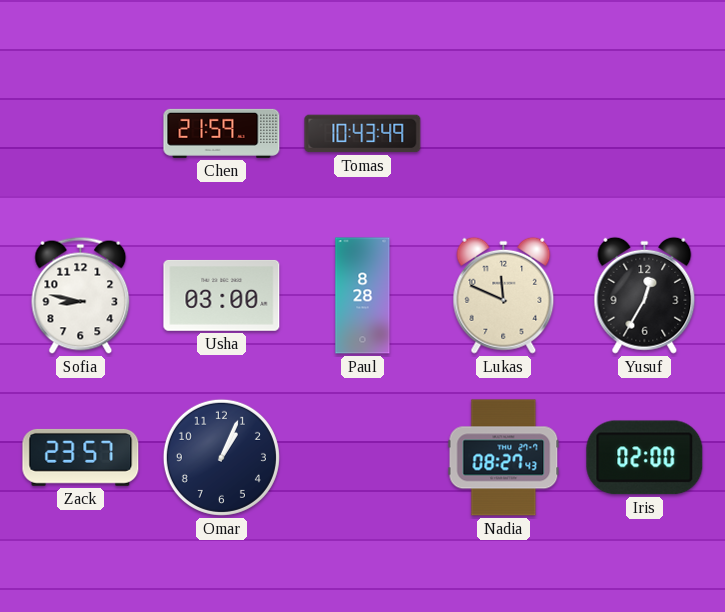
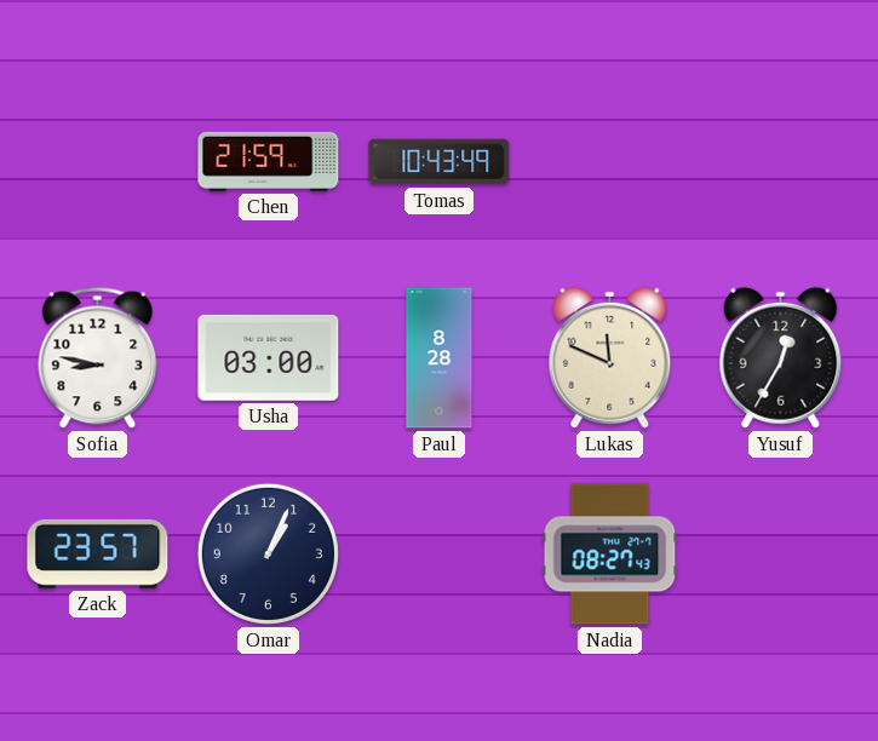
Iris: 02:00 -> none
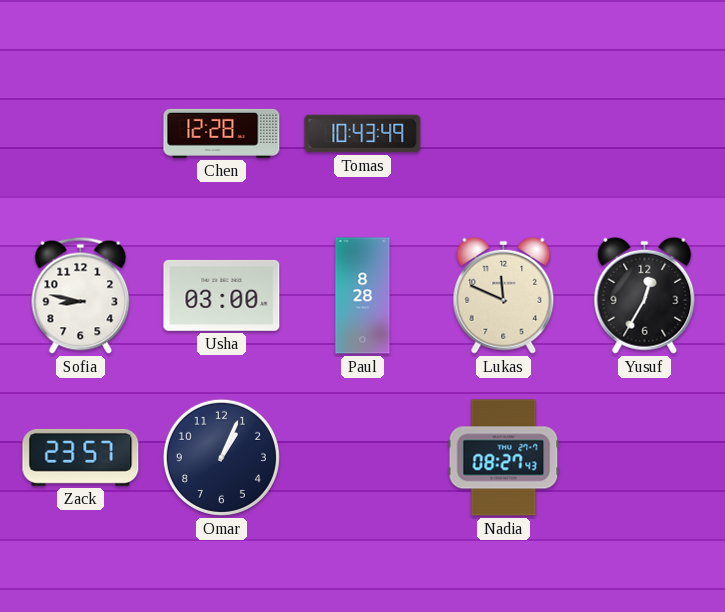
Chen: 21:59 -> 12:28
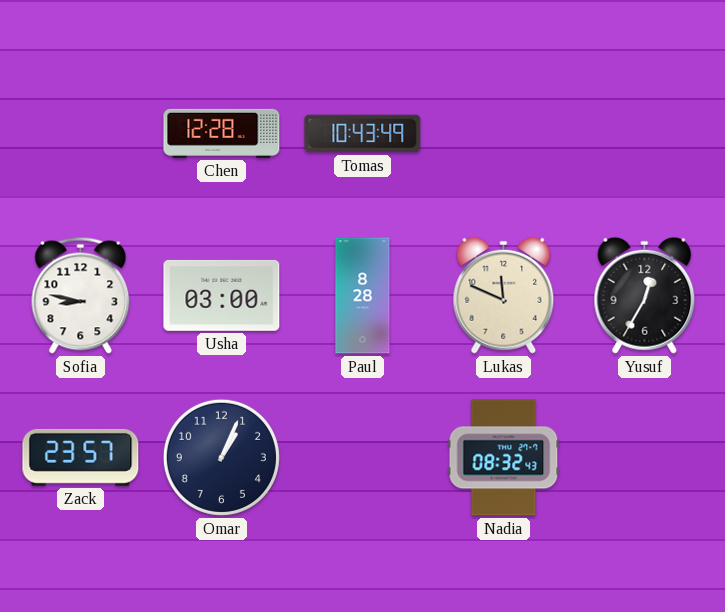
Nadia: 08:27 -> 08:32
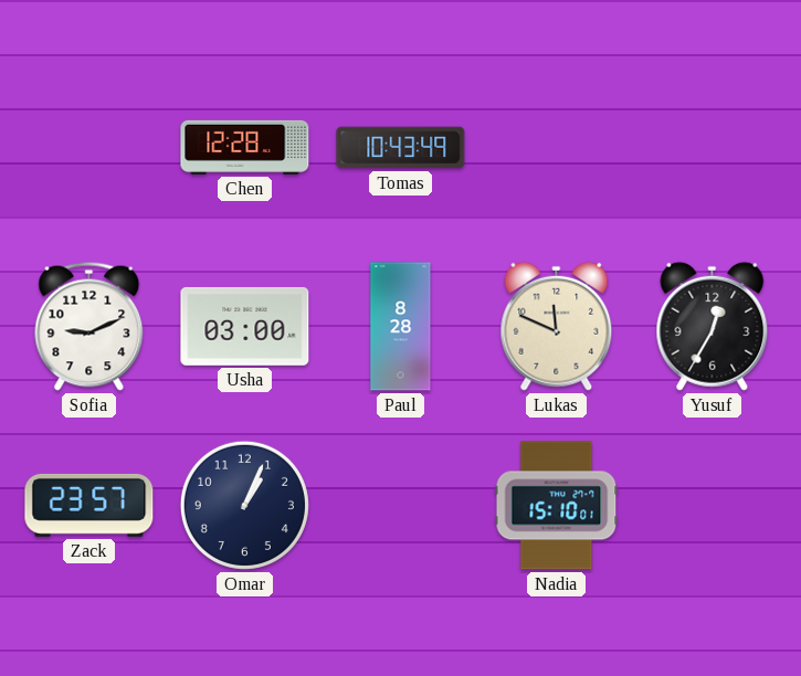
Sofia: 8:47 -> 9:11
Nadia: 08:32 -> 15:10
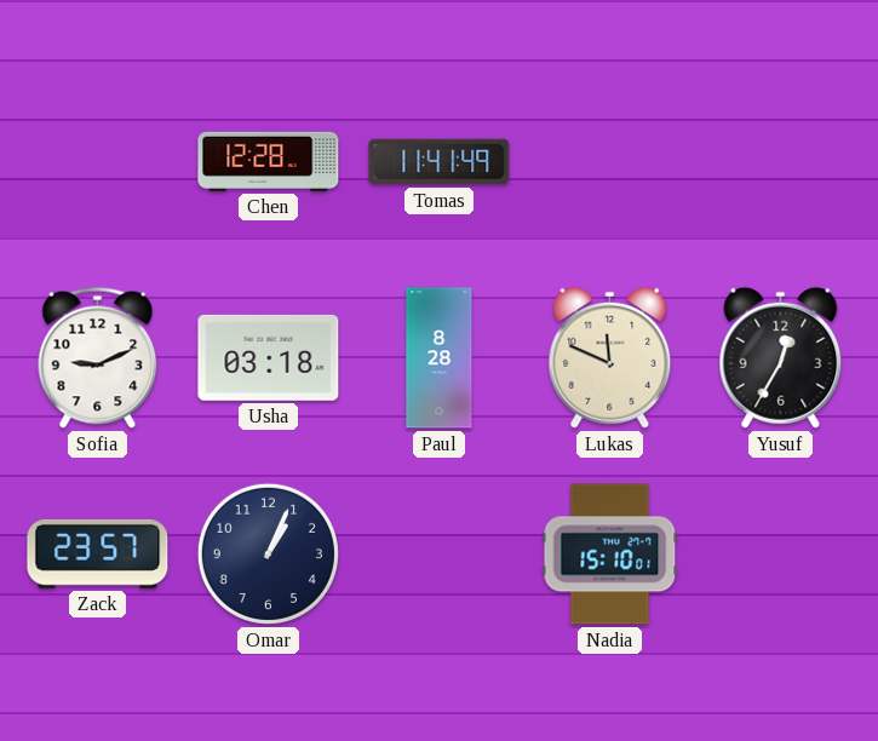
Tomas: 10:43 -> 11:41
Usha: 03:00 -> 03:18
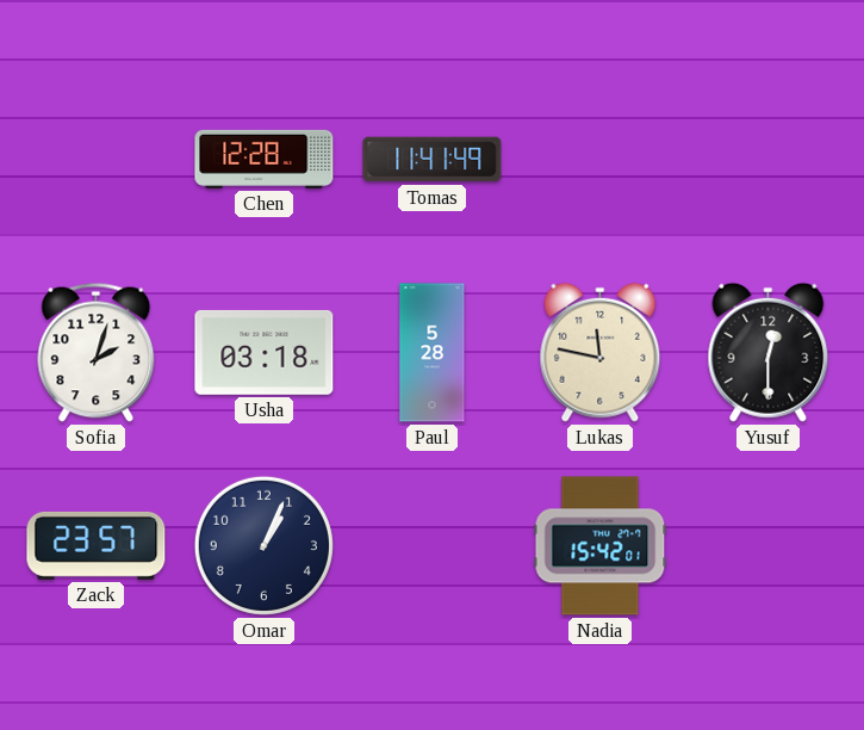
Sofia: 9:11 -> 2:03
Paul: 8:28 -> 5:28
Lukas: 11:49 -> 11:47
Yusuf: 12:35 -> 12:30
Nadia: 15:10 -> 15:42
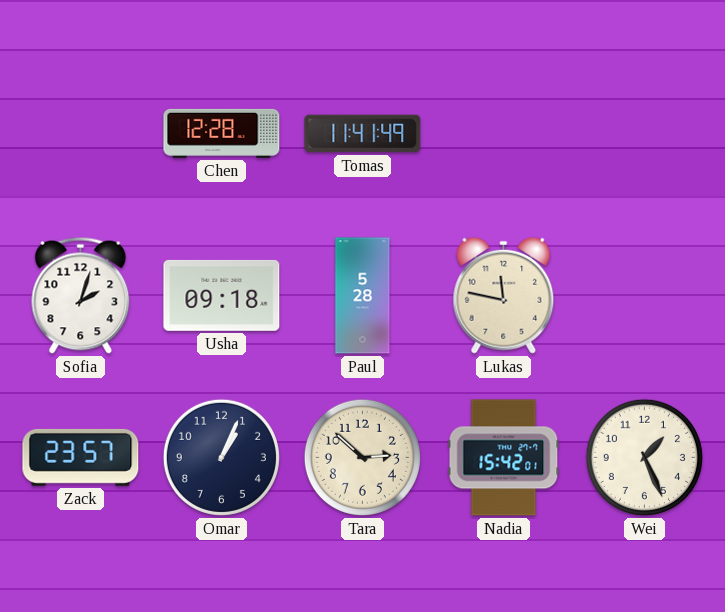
Usha: 03:18 -> 09:18
Yusuf: 12:30 -> none
Tara: none -> 2:52
Wei: none -> 1:26
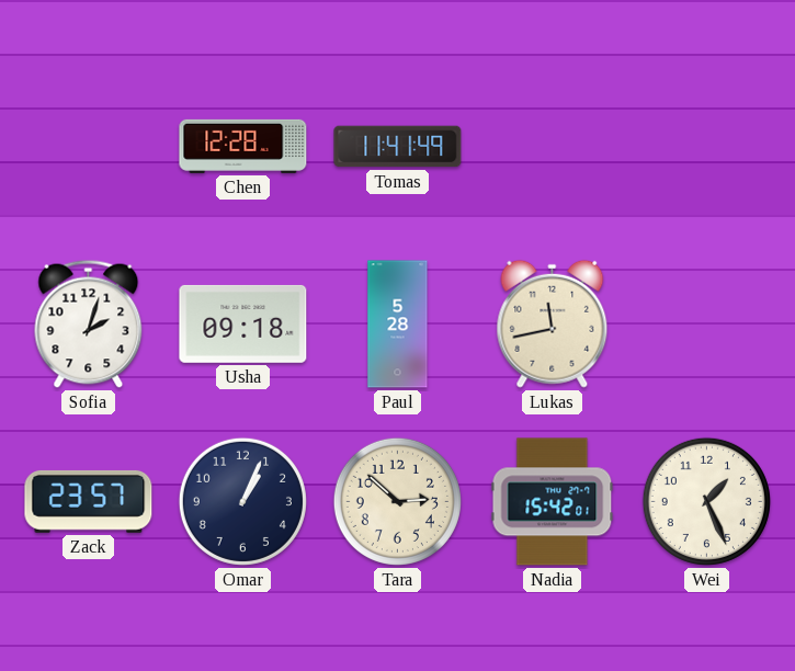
Lukas: 11:47 -> 11:43
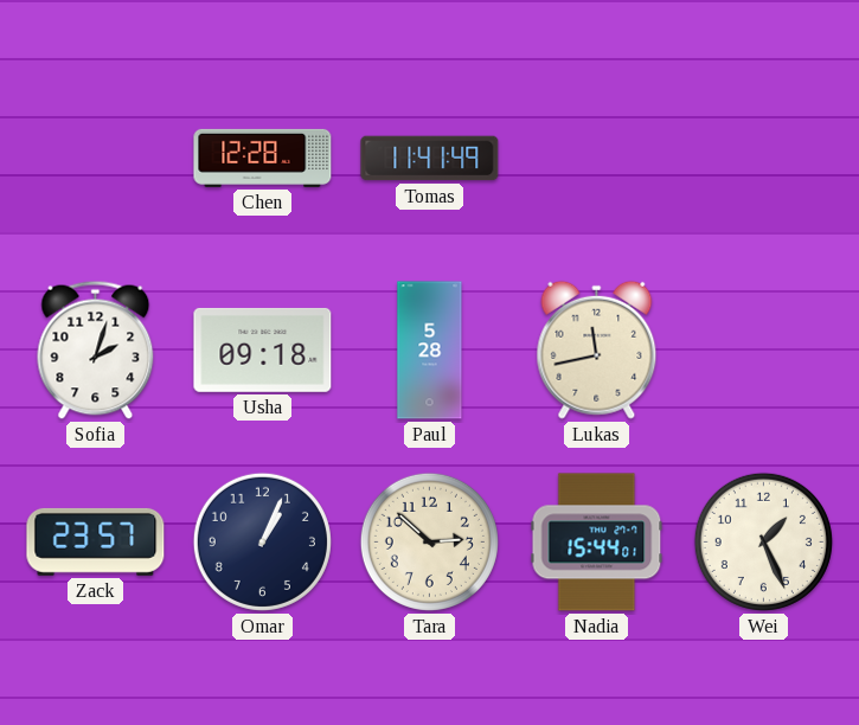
Nadia: 15:42 -> 15:44
